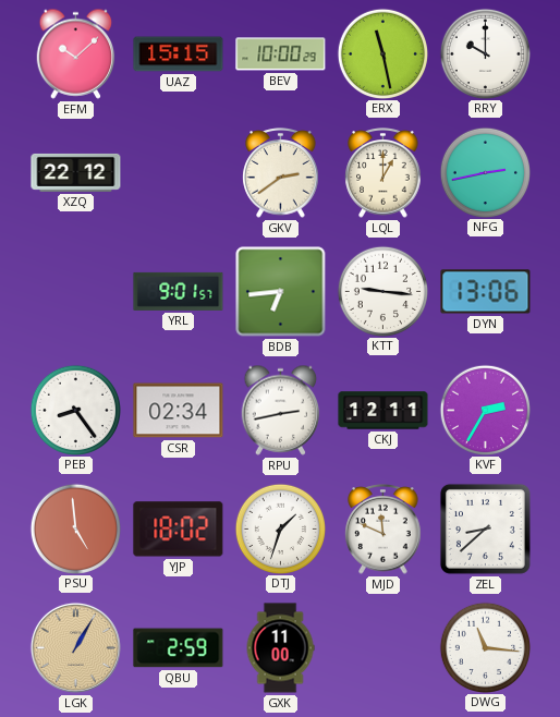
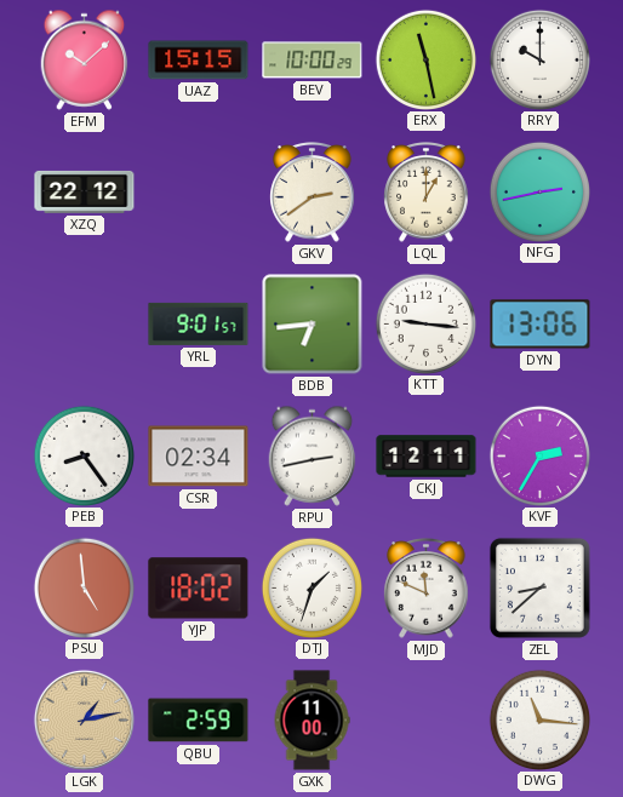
LGK: 1:05 -> 1:13
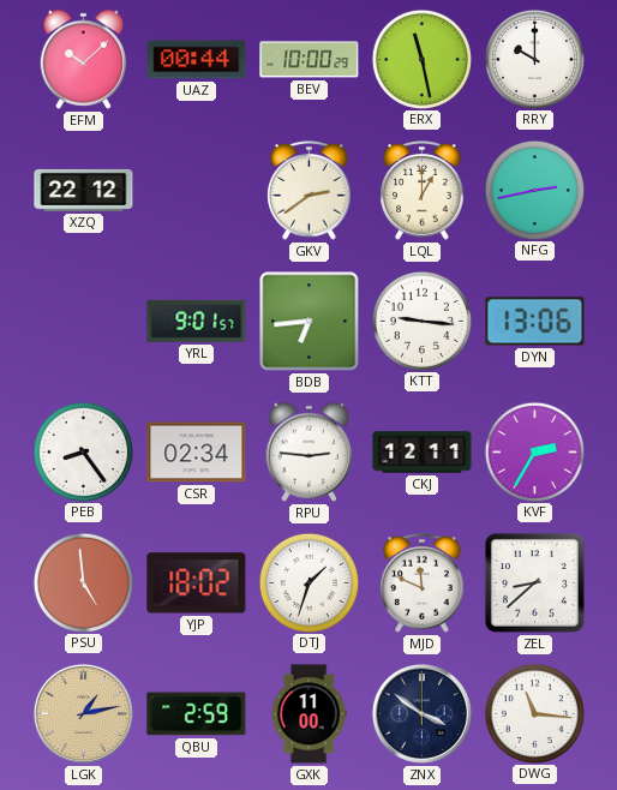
UAZ: 15:15 -> 00:44
RPU: 2:43 -> 2:46
ZNX: none -> 3:51
